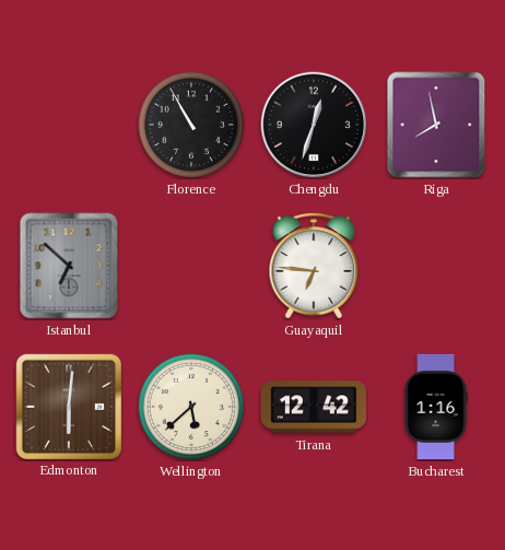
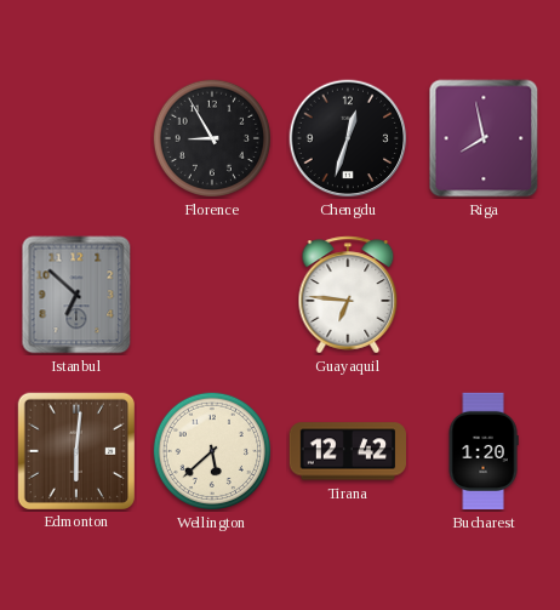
Florence: 10:55 -> 8:55
Bucharest: 1:16 -> 1:20
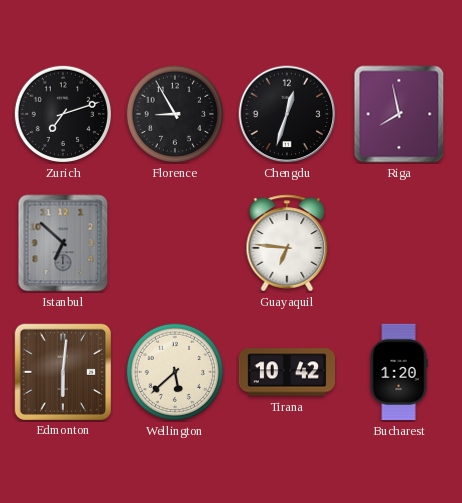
Zurich: none -> 7:12
Tirana: 12:42 -> 10:42
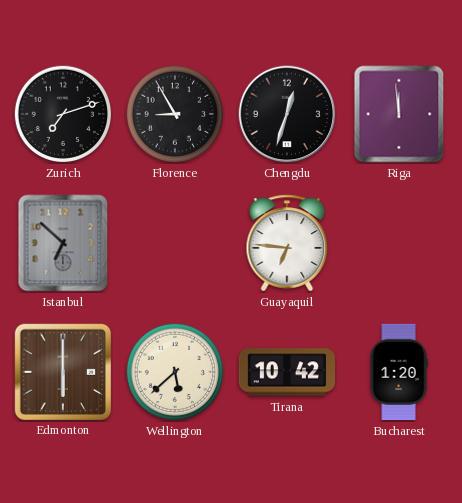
Riga: 7:58 -> 11:59
Edmonton: 6:01 -> 6:00
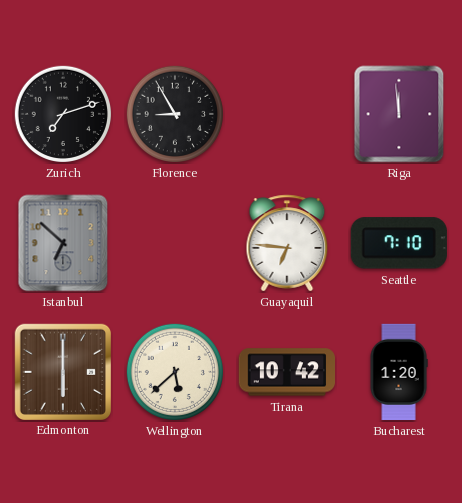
Chengdu: 12:33 -> none
Seattle: none -> 7:10
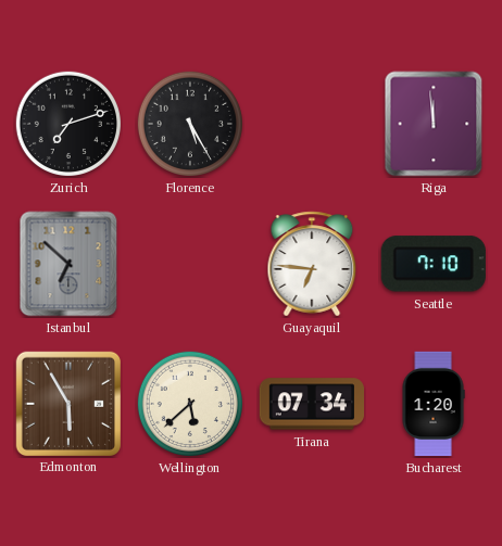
Florence: 8:55 -> 5:25
Edmonton: 6:00 -> 5:55
Tirana: 10:42 -> 07:34
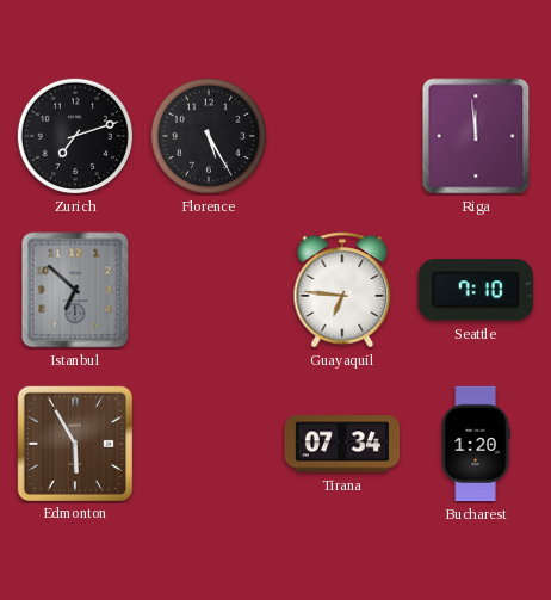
Wellington: 5:38 -> none
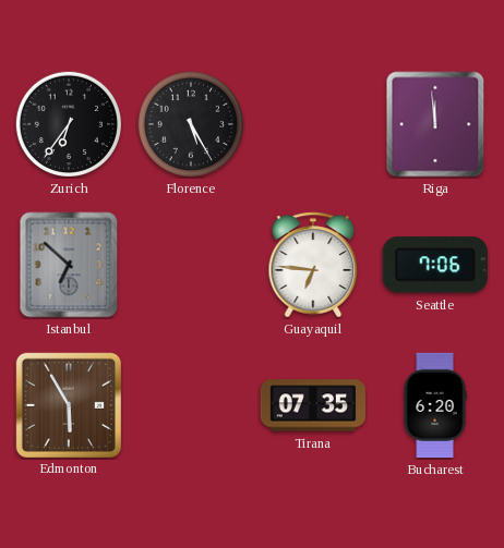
Zurich: 7:12 -> 6:36
Seattle: 7:10 -> 7:06
Tirana: 07:34 -> 07:35
Bucharest: 1:20 -> 6:20
